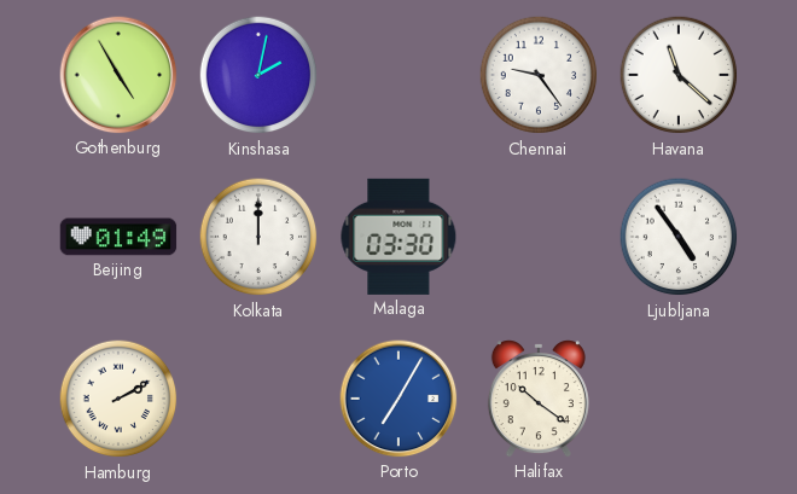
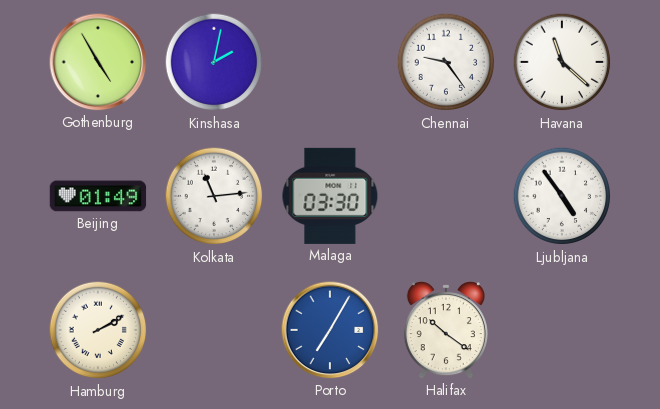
Kolkata: 12:00 -> 11:14
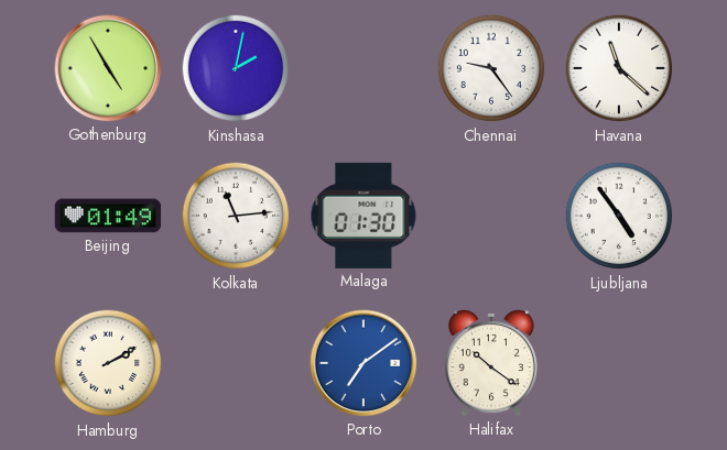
Malaga: 03:30 -> 01:30
Porto: 7:05 -> 7:09
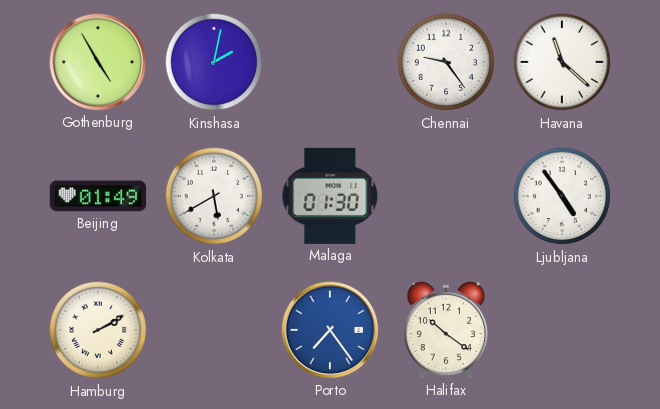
Kolkata: 11:14 -> 5:40
Porto: 7:09 -> 7:24
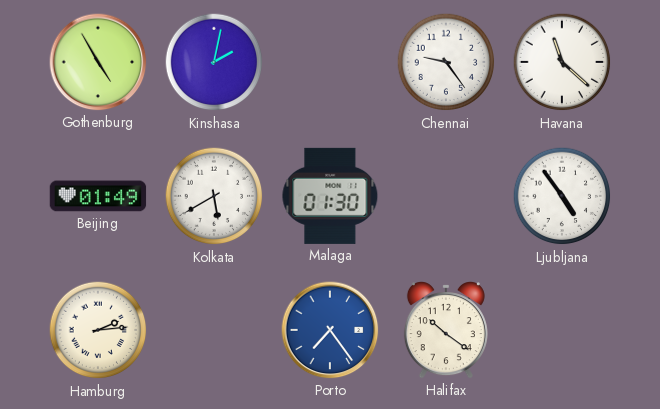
Hamburg: 2:10 -> 2:14
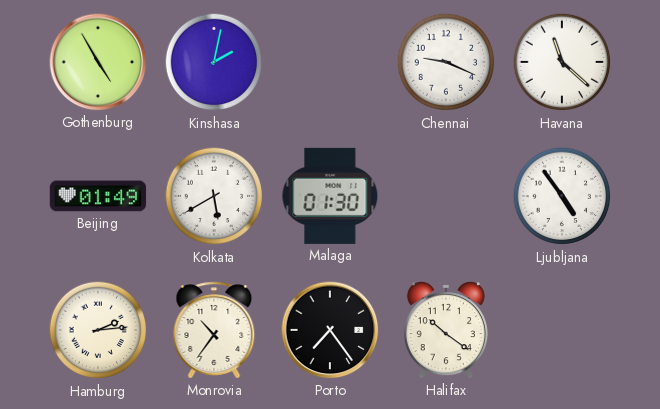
Chennai: 9:24 -> 9:19
Monrovia: none -> 10:36
Porto dial: blue -> black
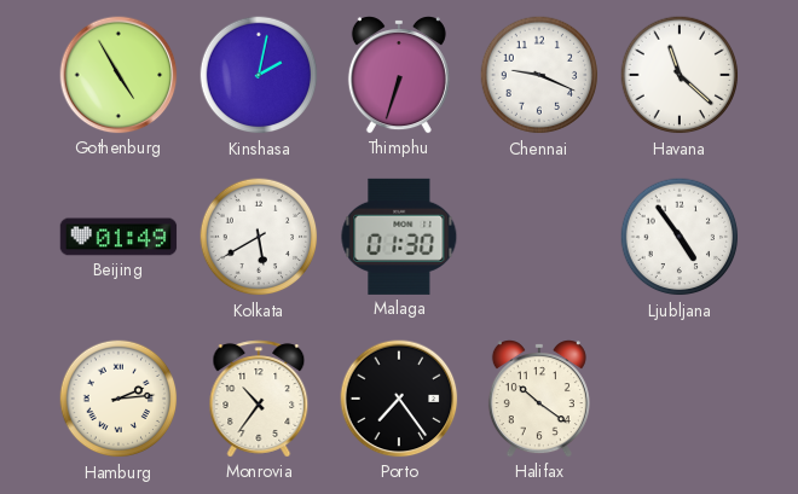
Thimphu: none -> 6:33
